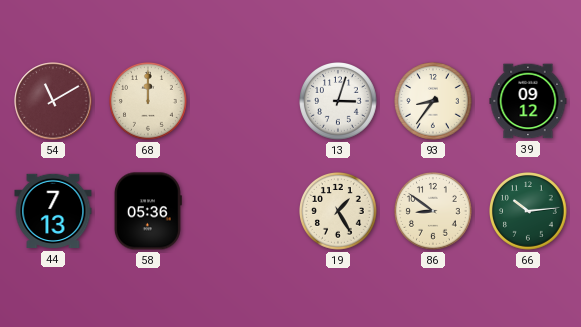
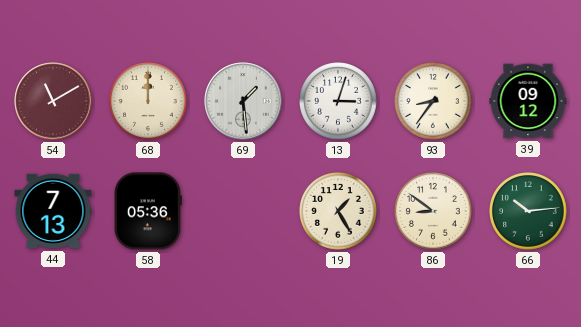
69: none -> 1:29
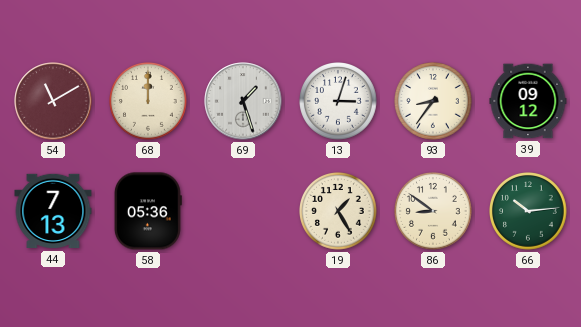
69: 1:29 -> 1:27
